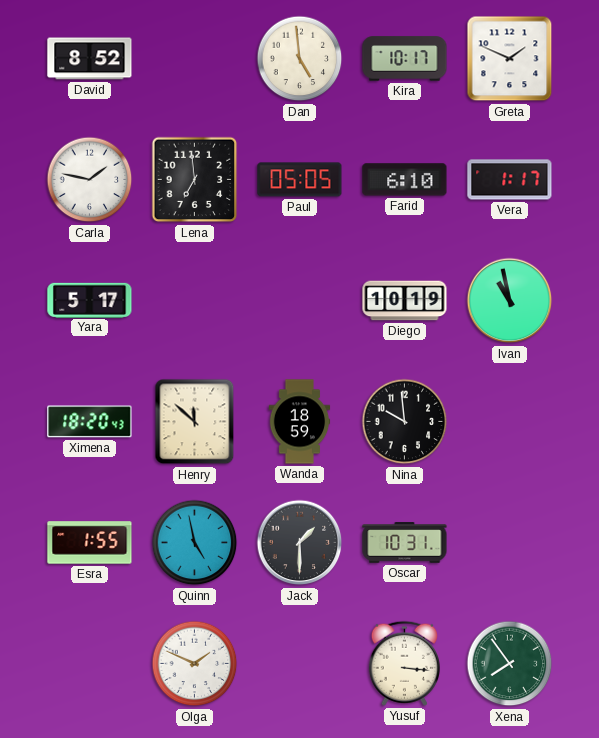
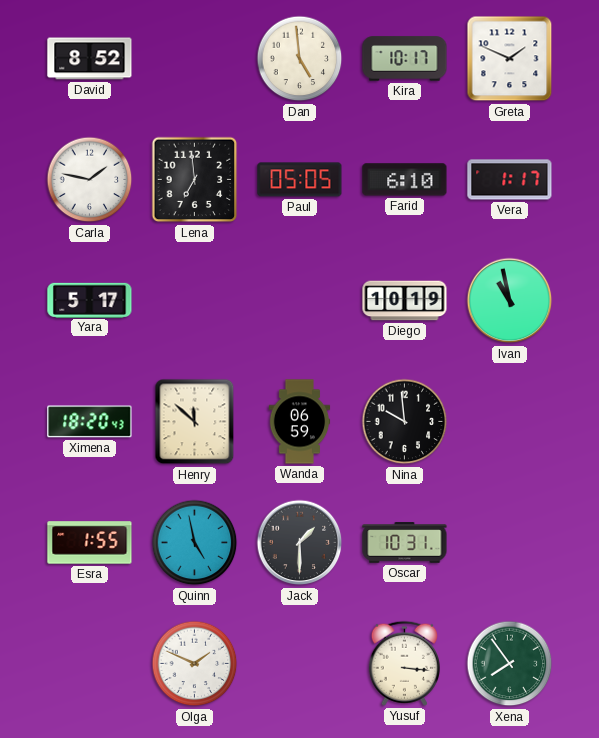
Wanda: 18:59 -> 06:59
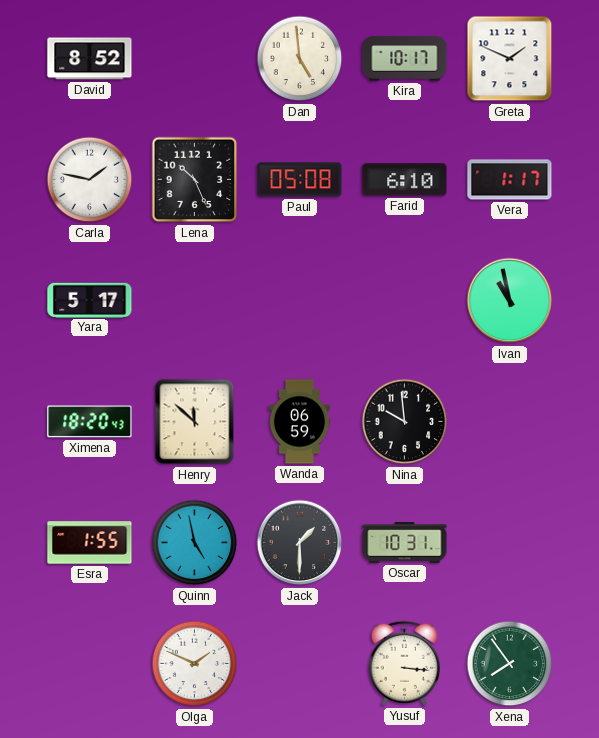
Lena: 6:59 -> 10:26
Paul: 05:05 -> 05:08
Diego: 10:19 -> none
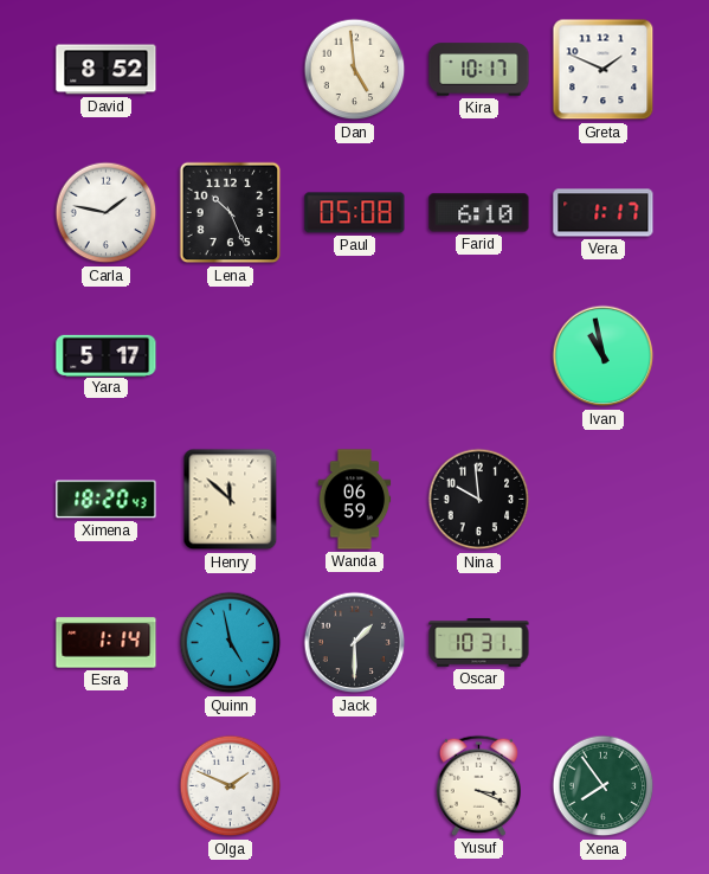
Esra: 1:55 -> 1:14
Yusuf: 3:16 -> 3:19
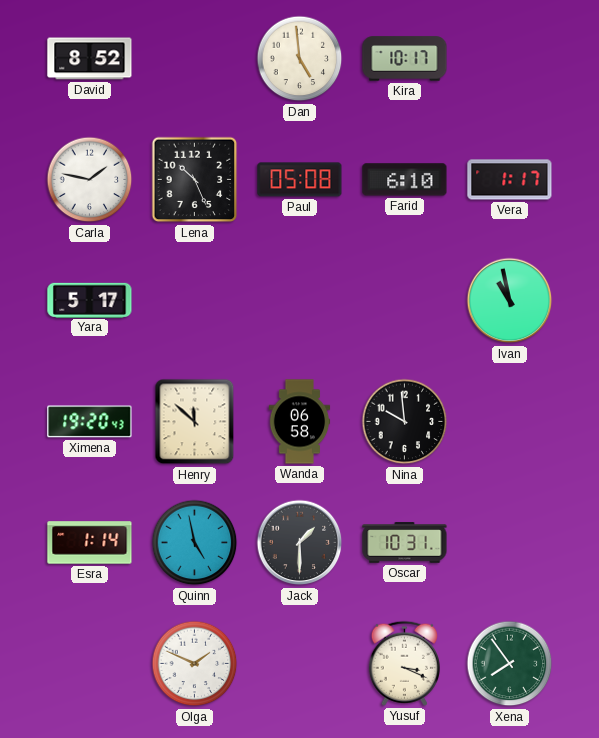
Greta: 1:49 -> none
Ximena: 18:20 -> 19:20
Wanda: 06:59 -> 06:58
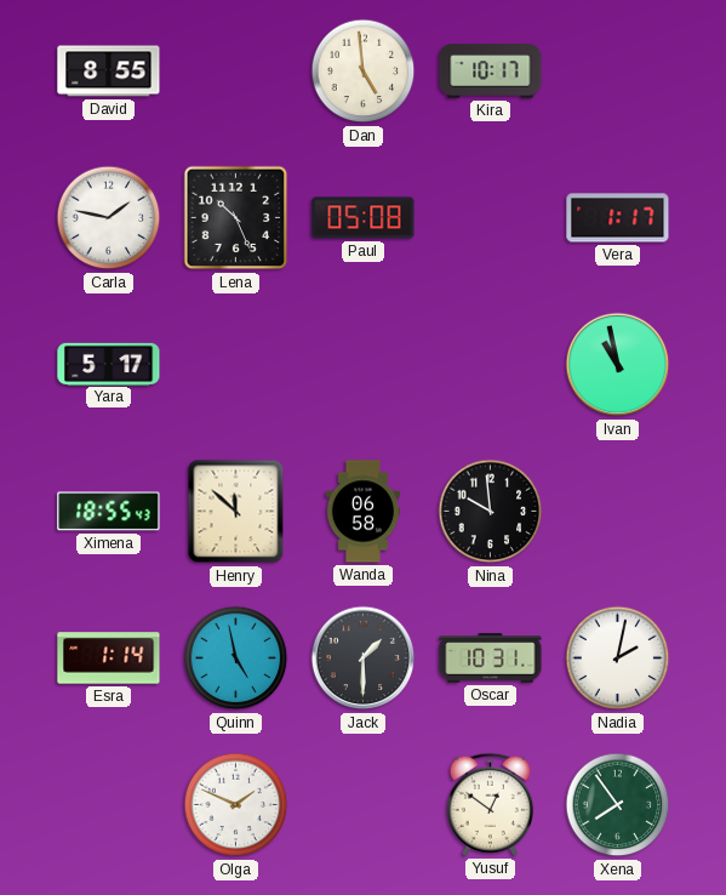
David: 8:52 -> 8:55
Farid: 6:10 -> none
Ximena: 19:20 -> 18:55
Nadia: none -> 2:02
Yusuf: 3:19 -> 12:51
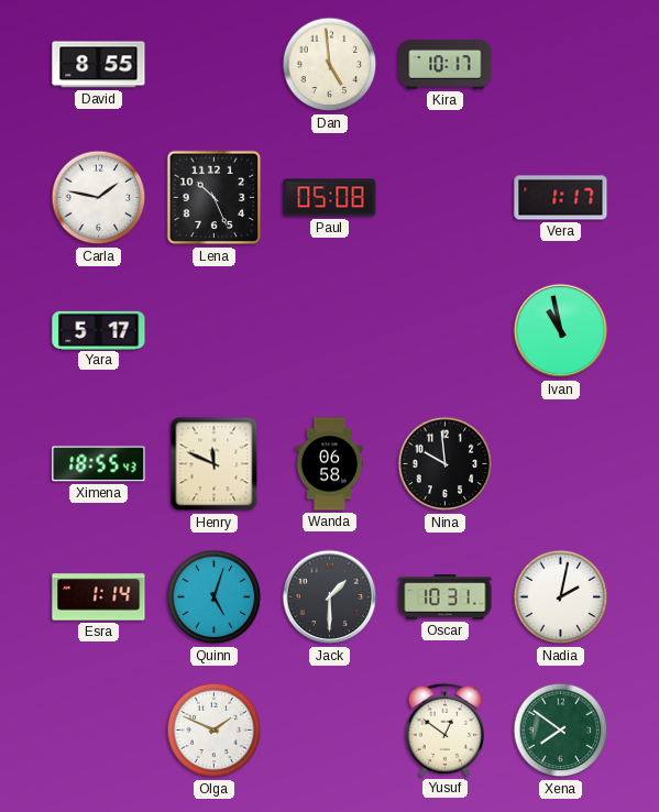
Henry: 11:52 -> 11:49
Quinn: 4:58 -> 5:03
Xena: 7:54 -> 7:51
